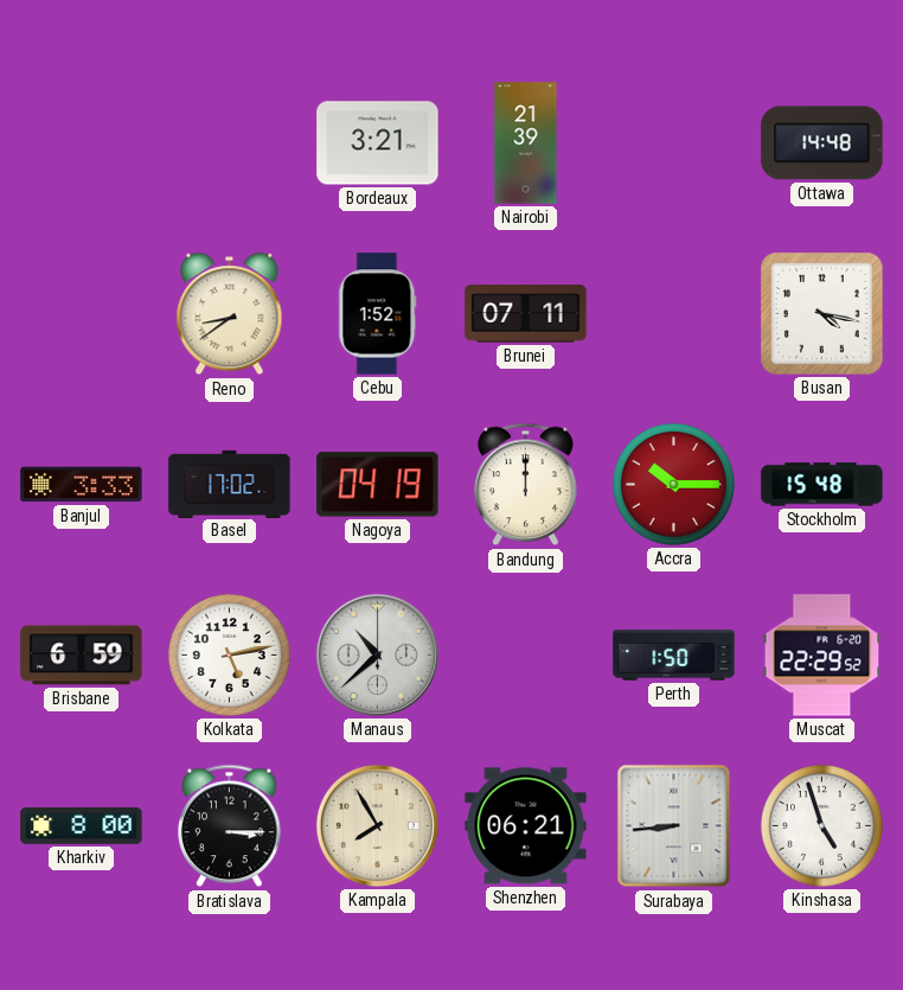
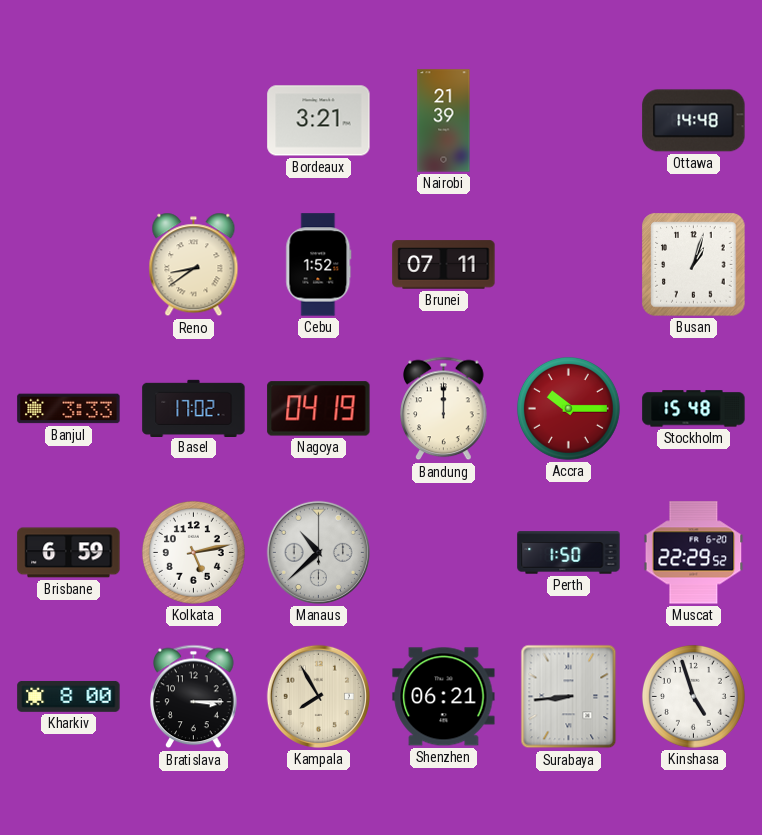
Busan: 4:17 -> 1:03
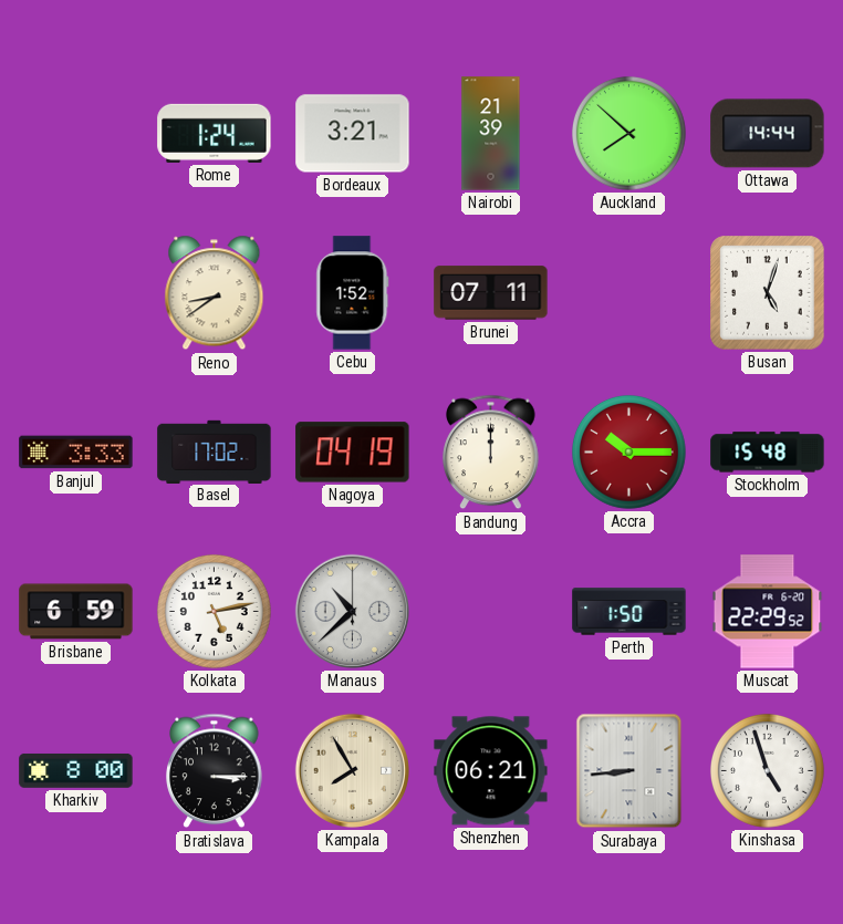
Rome: none -> 1:24
Auckland: none -> 7:52
Ottawa: 14:48 -> 14:44
Busan: 1:03 -> 5:03
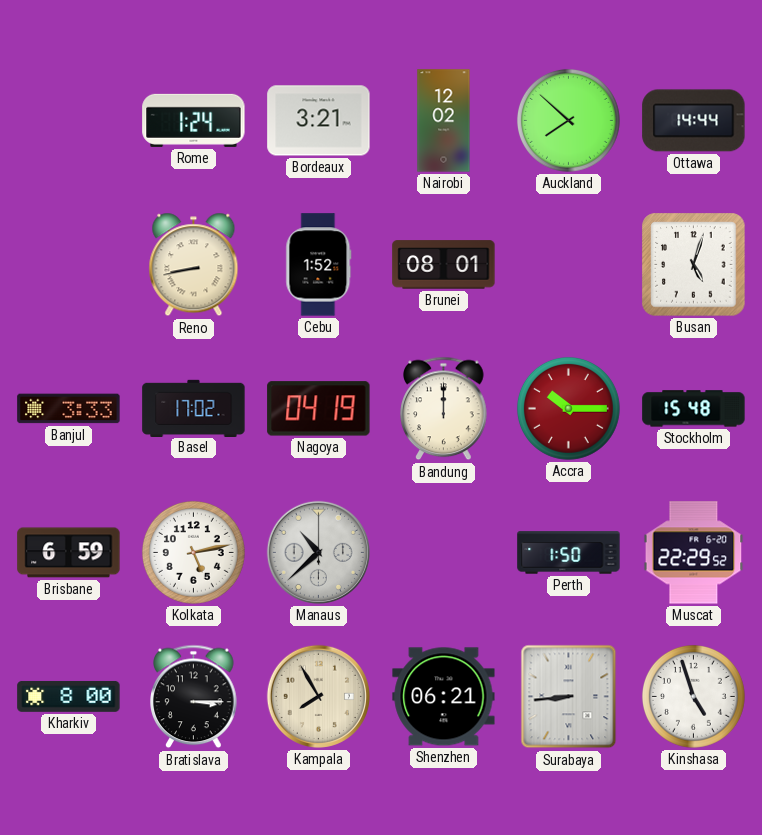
Nairobi: 21:39 -> 12:02
Reno: 8:39 -> 8:43
Brunei: 07:11 -> 08:01
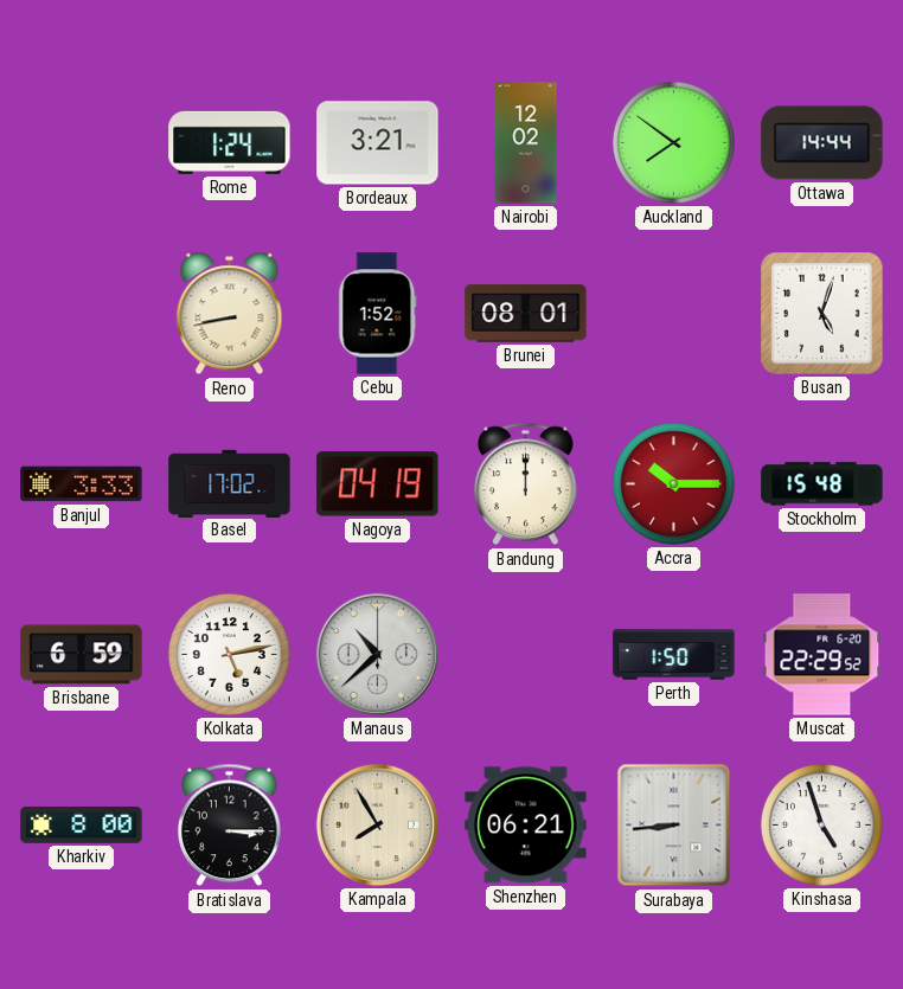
Auckland: 7:52 -> 7:51
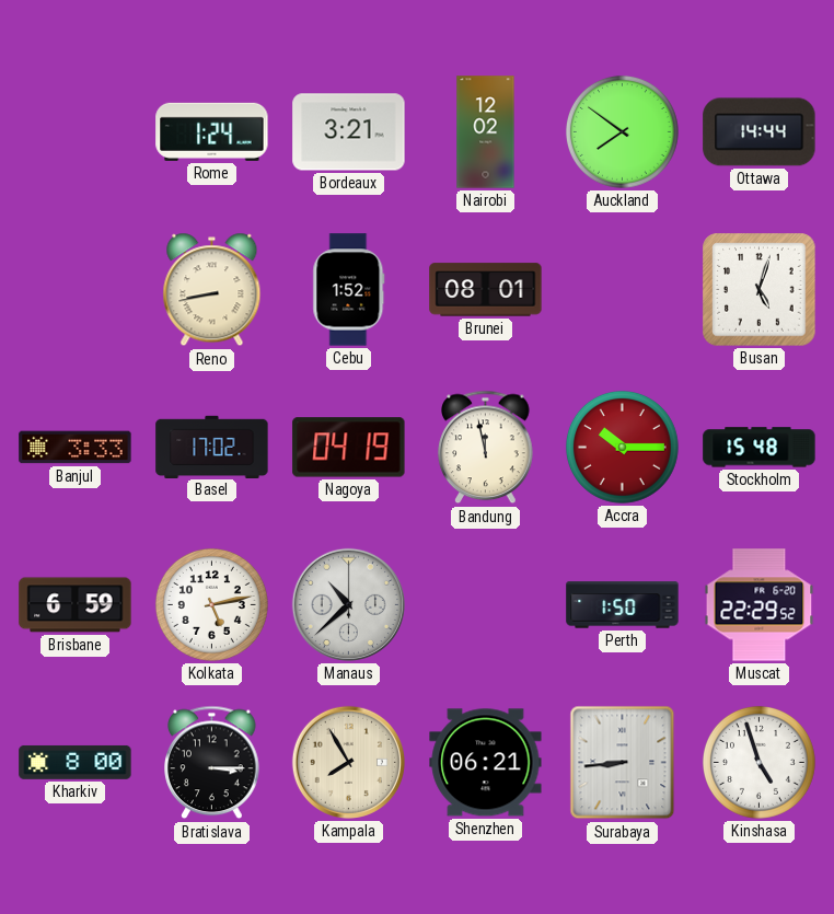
Bandung: 12:00 -> 11:58
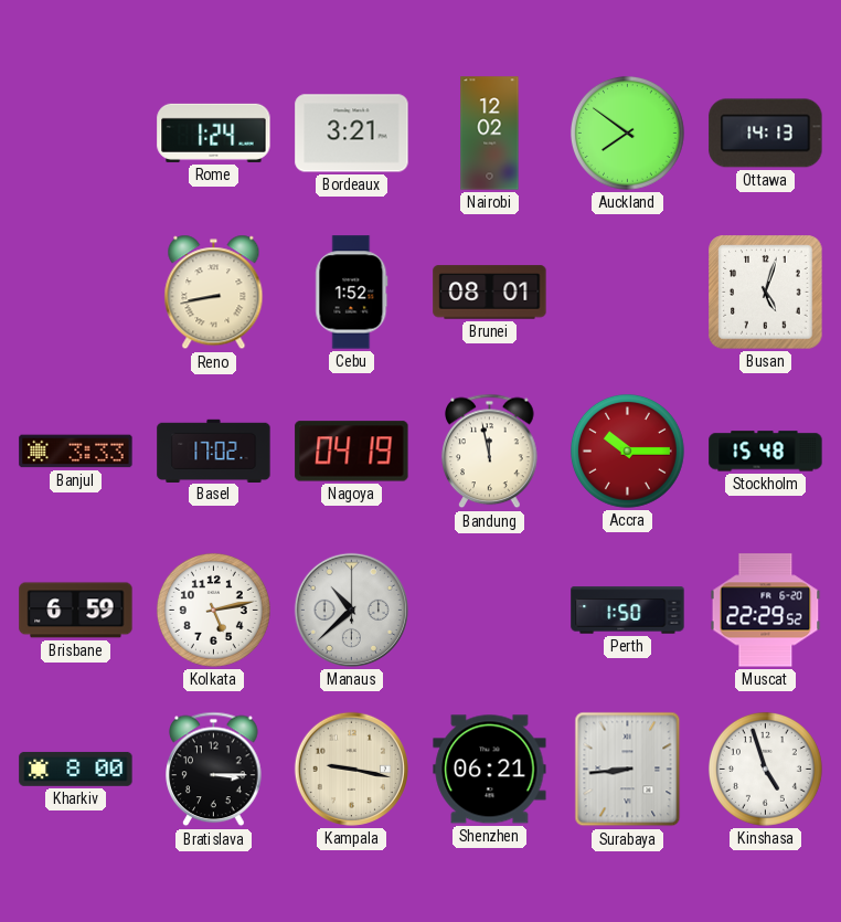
Ottawa: 14:44 -> 14:13
Kampala: 7:55 -> 9:17
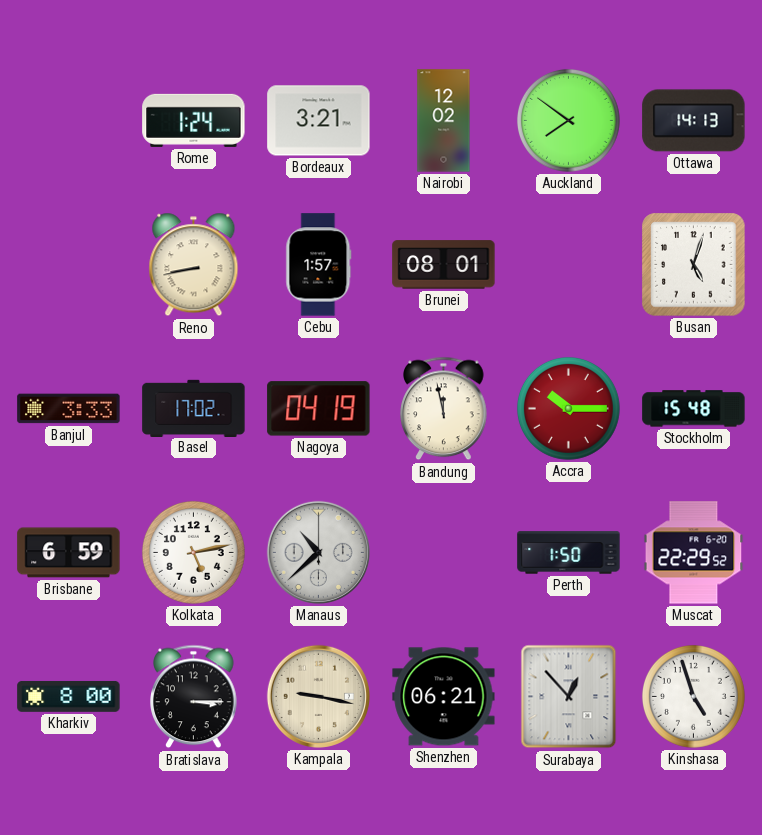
Cebu: 1:52 -> 1:57
Surabaya: 8:44 -> 12:53
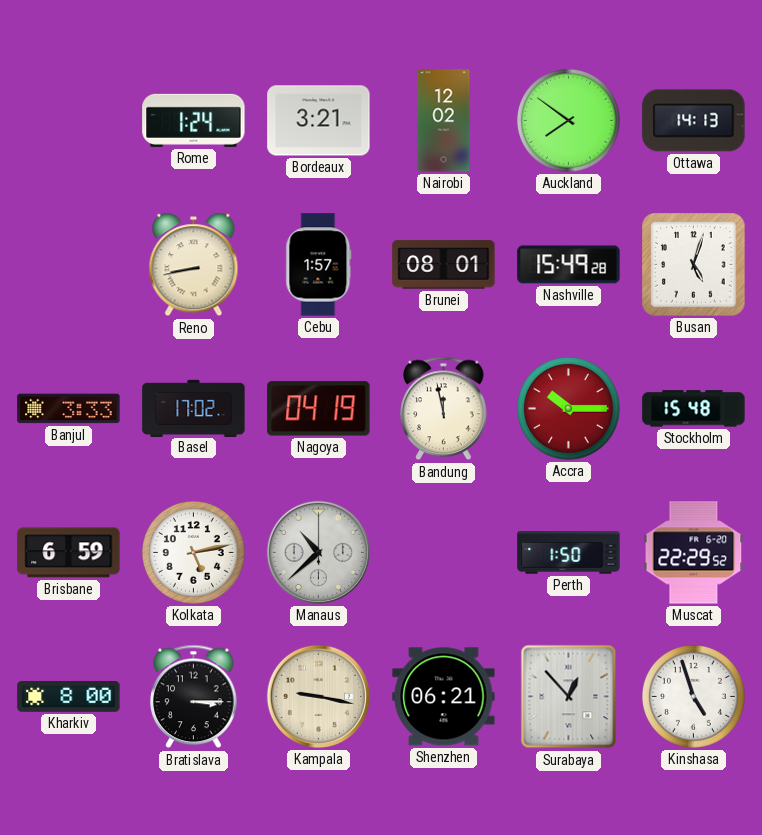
Nashville: none -> 15:49
